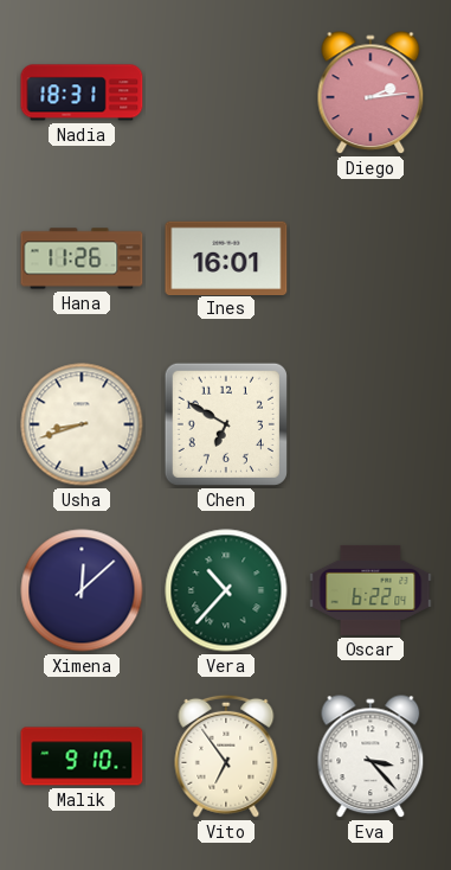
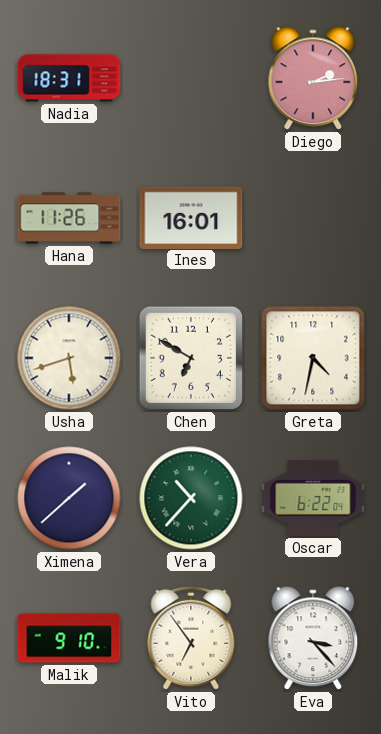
Usha: 8:42 -> 5:42
Greta: none -> 4:32
Ximena: 12:08 -> 1:38
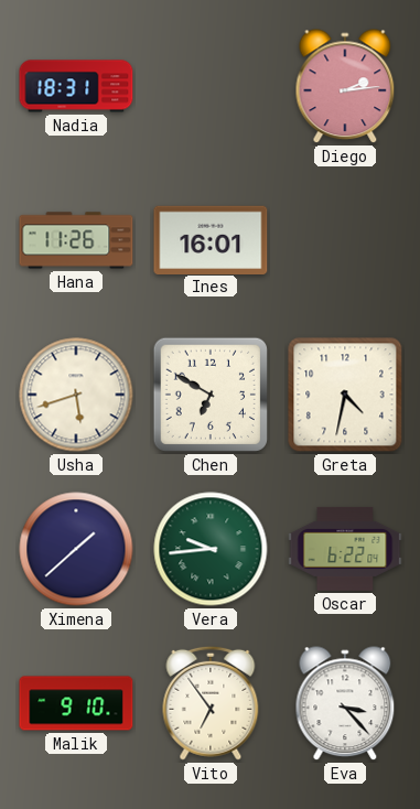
Vera: 10:37 -> 9:44
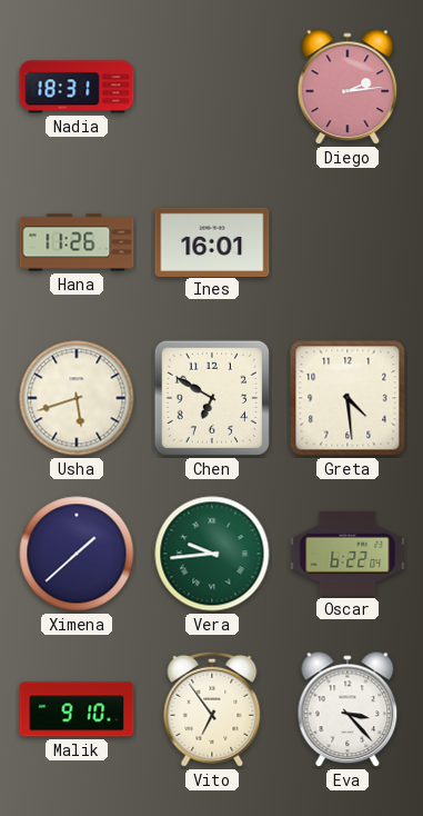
Greta: 4:32 -> 4:29
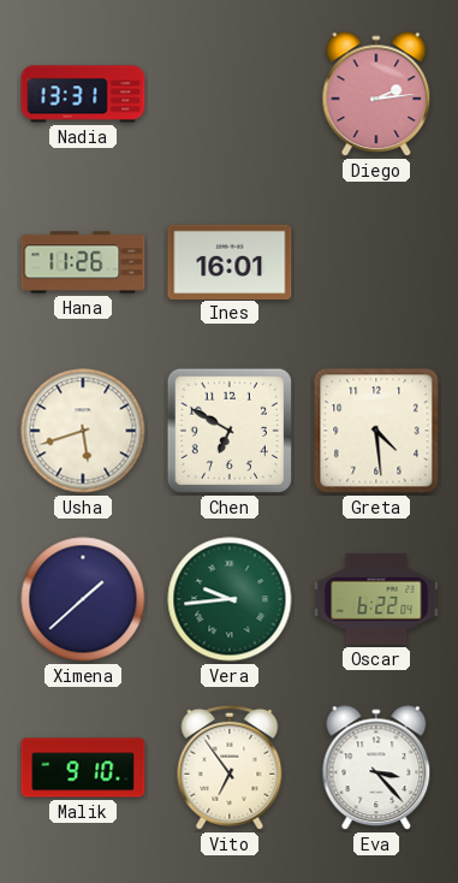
Nadia: 18:31 -> 13:31
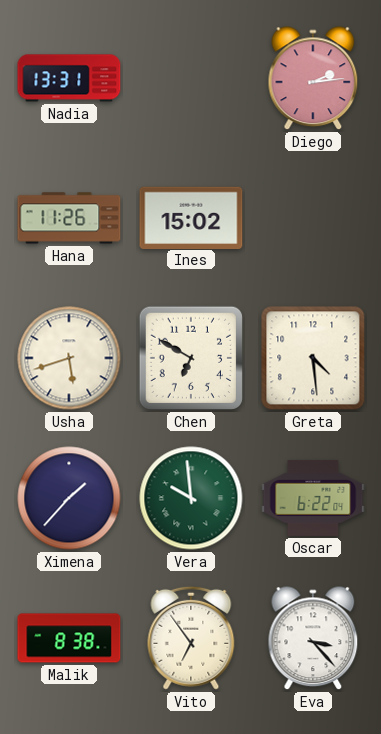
Ines: 16:01 -> 15:02
Ximena: 1:38 -> 1:37
Vera: 9:44 -> 9:59
Malik: 9:10 -> 8:38
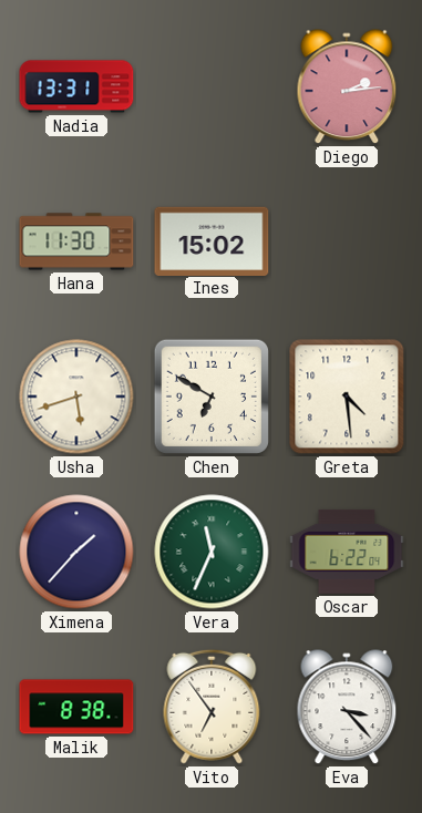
Hana: 11:26 -> 11:30
Vera: 9:59 -> 11:34
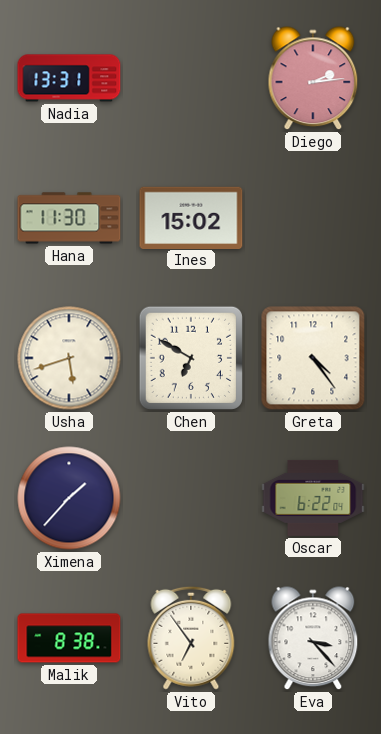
Greta: 4:29 -> 4:24
Vera: 11:34 -> none
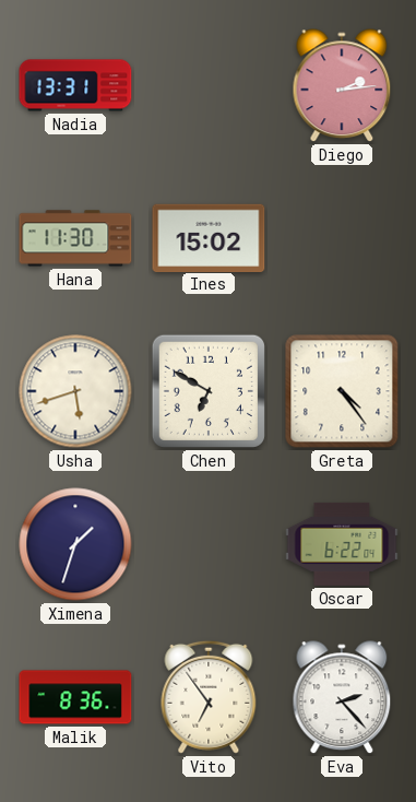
Ximena: 1:37 -> 1:33
Malik: 8:38 -> 8:36
Eva: 3:23 -> 2:23
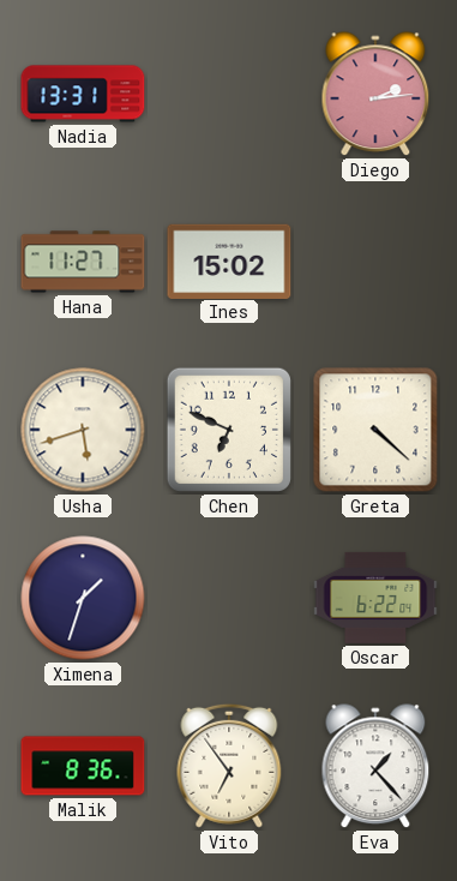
Hana: 11:30 -> 11:27
Chen: 6:50 -> 6:49
Greta: 4:24 -> 4:22
Eva: 2:23 -> 1:23
